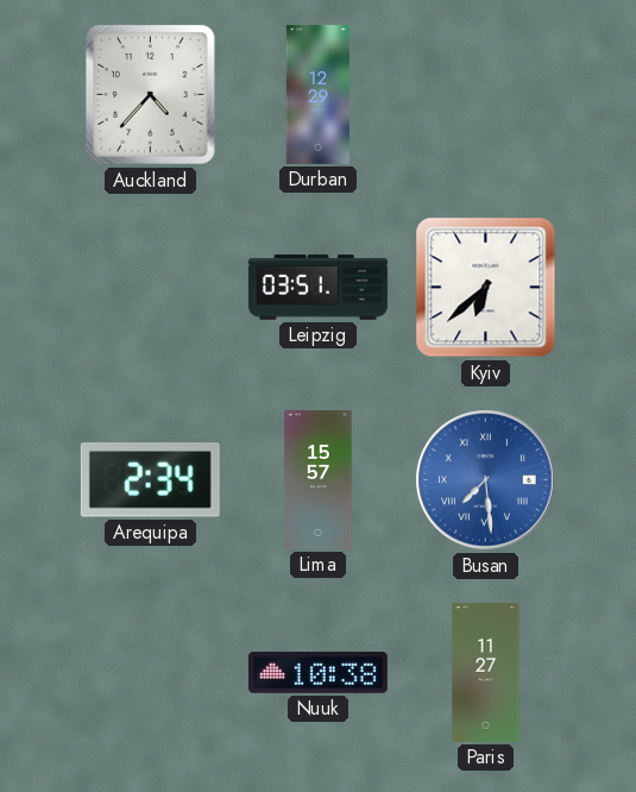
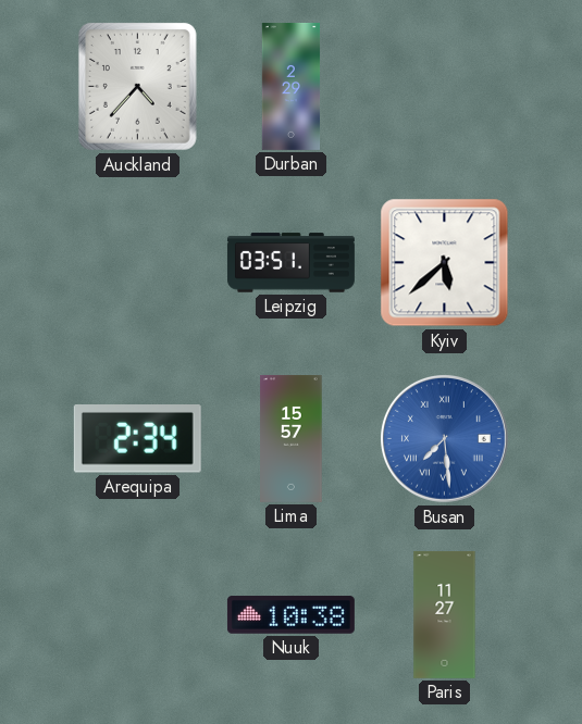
Durban: 12:29 -> 2:29
Kyiv: 6:38 -> 5:38
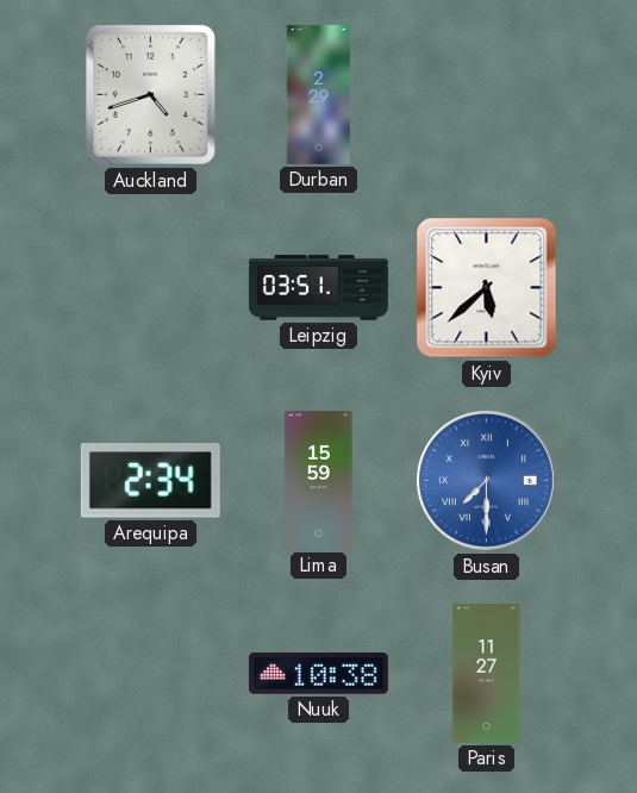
Auckland: 4:37 -> 4:42
Lima: 15:57 -> 15:59
Busan: 7:29 -> 7:30
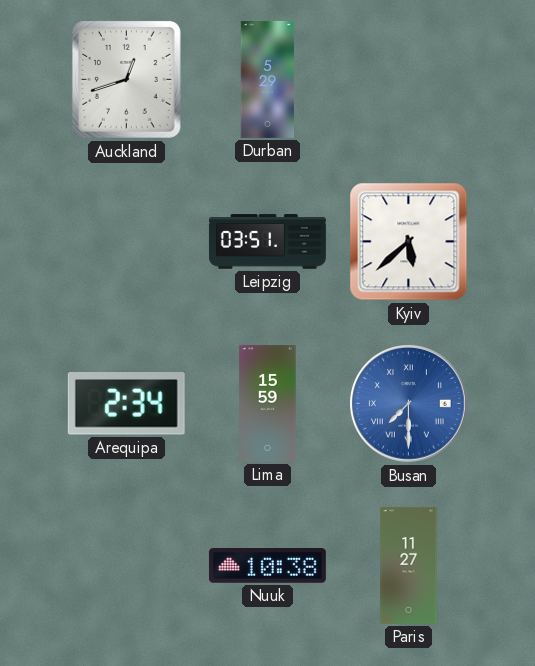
Auckland: 4:42 -> 12:42
Durban: 2:29 -> 5:29
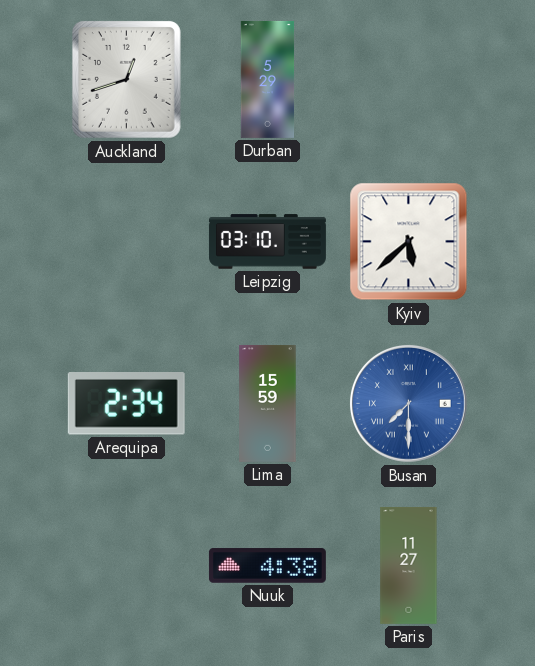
Leipzig: 03:51 -> 03:10
Nuuk: 10:38 -> 4:38
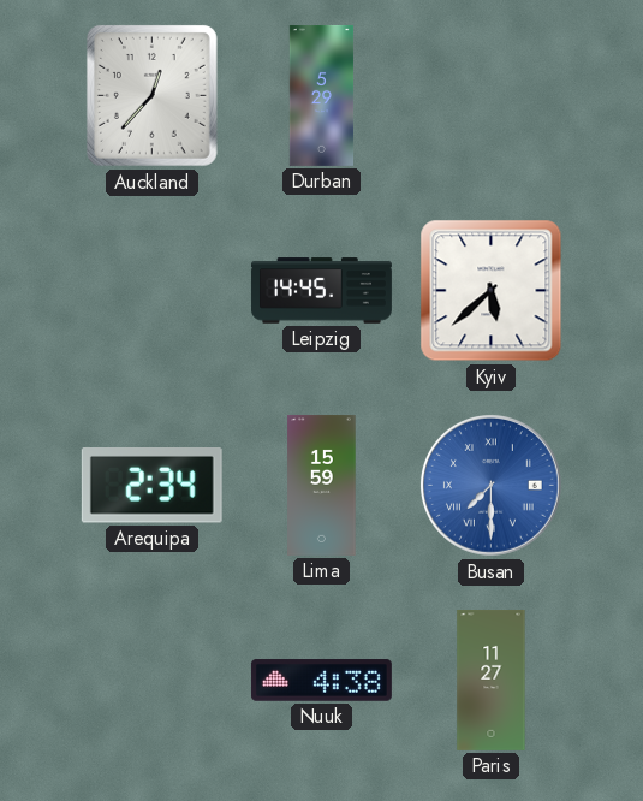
Auckland: 12:42 -> 12:37
Leipzig: 03:10 -> 14:45
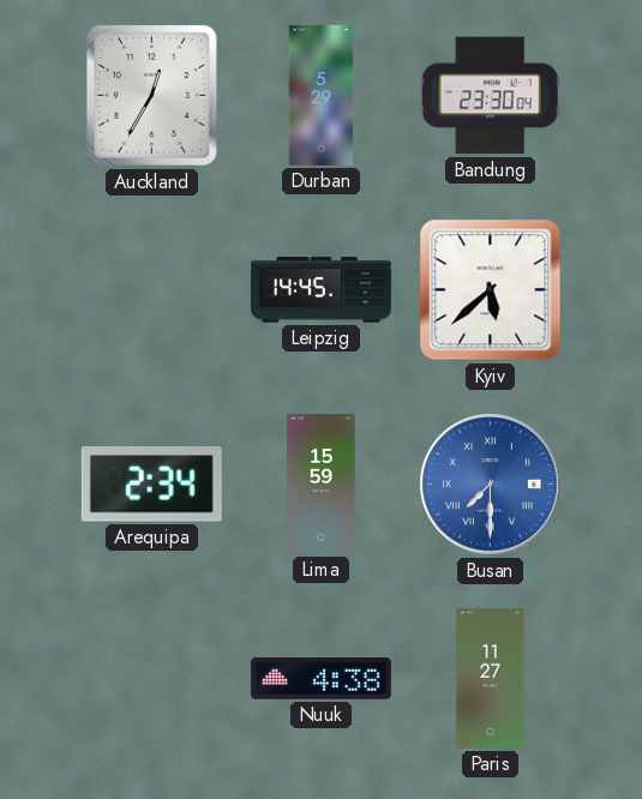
Auckland: 12:37 -> 12:35
Bandung: none -> 23:30
